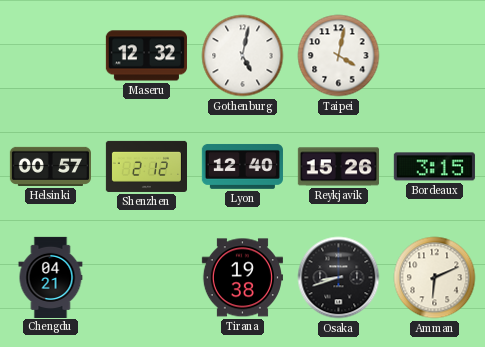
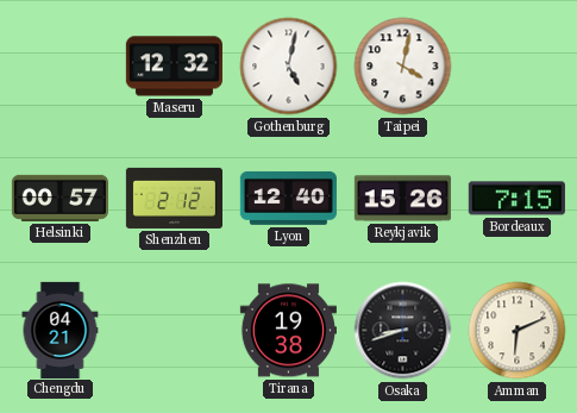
Bordeaux: 3:15 -> 7:15
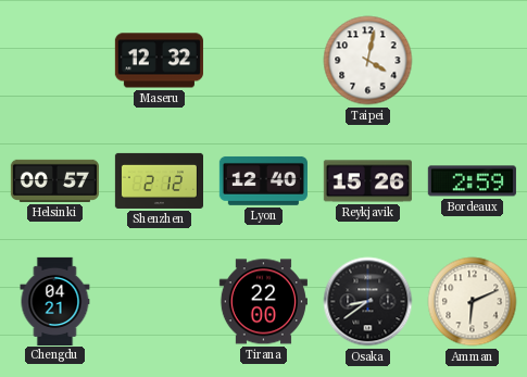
Gothenburg: 5:02 -> none
Bordeaux: 7:15 -> 2:59
Tirana: 19:38 -> 22:00
Osaka: 8:42 -> 8:39
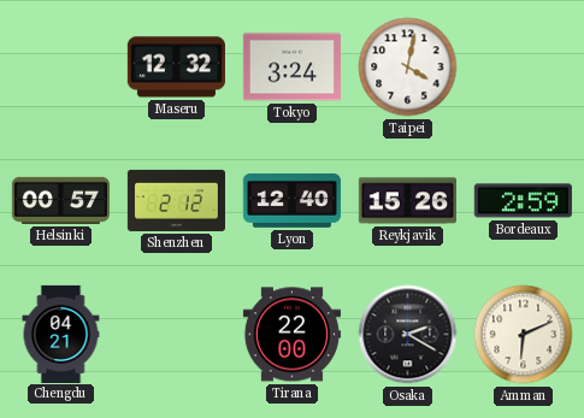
Tokyo: none -> 3:24
Osaka: 8:39 -> 2:20
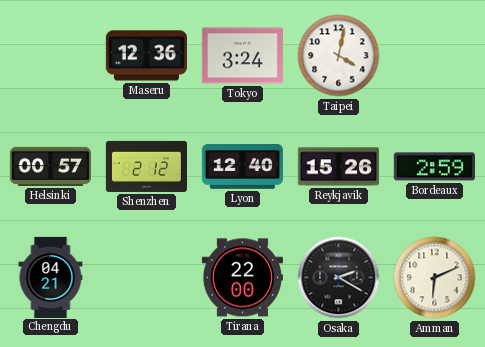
Maseru: 12:32 -> 12:36
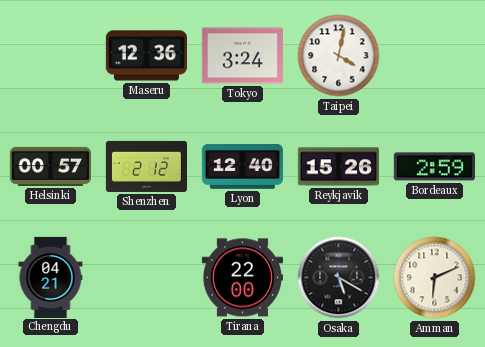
Osaka: 2:20 -> 5:20
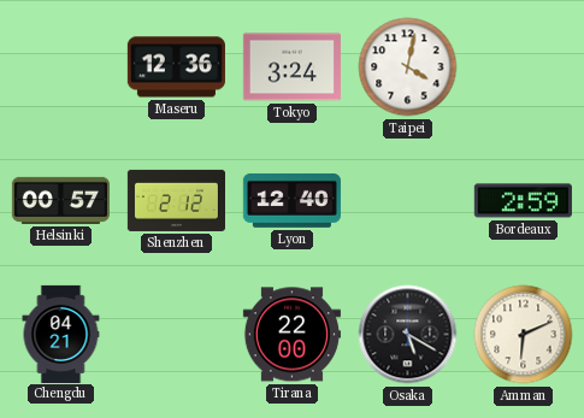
Reykjavik: 15:26 -> none
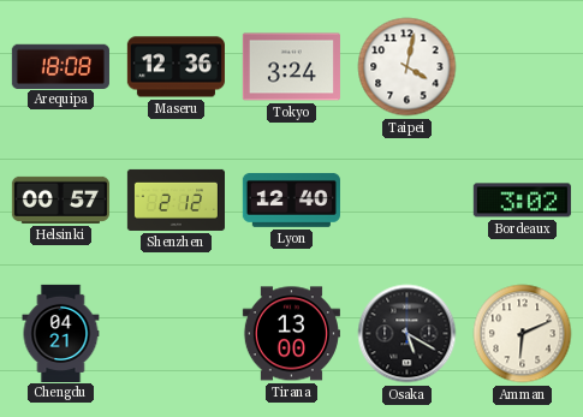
Arequipa: none -> 18:08
Bordeaux: 2:59 -> 3:02
Tirana: 22:00 -> 13:00
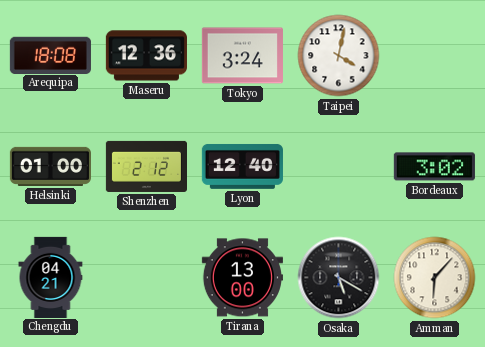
Helsinki: 00:57 -> 01:00
Amman: 6:11 -> 6:07
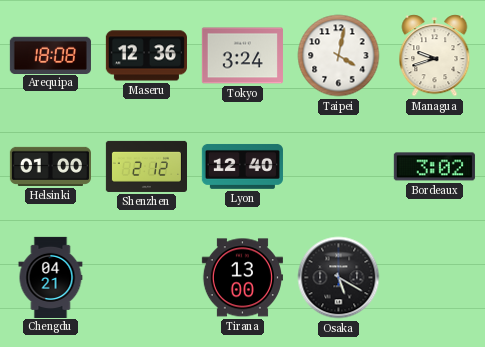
Managua: none -> 9:42
Amman: 6:07 -> none
